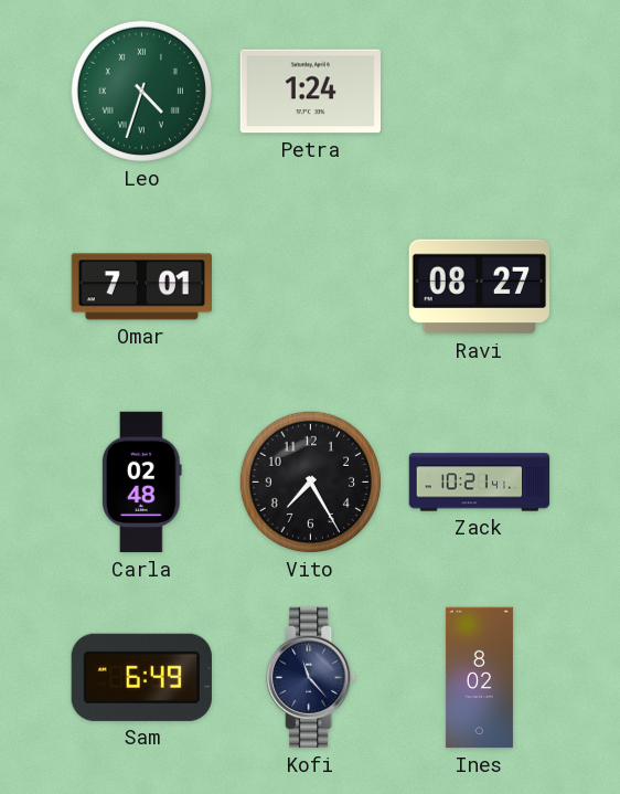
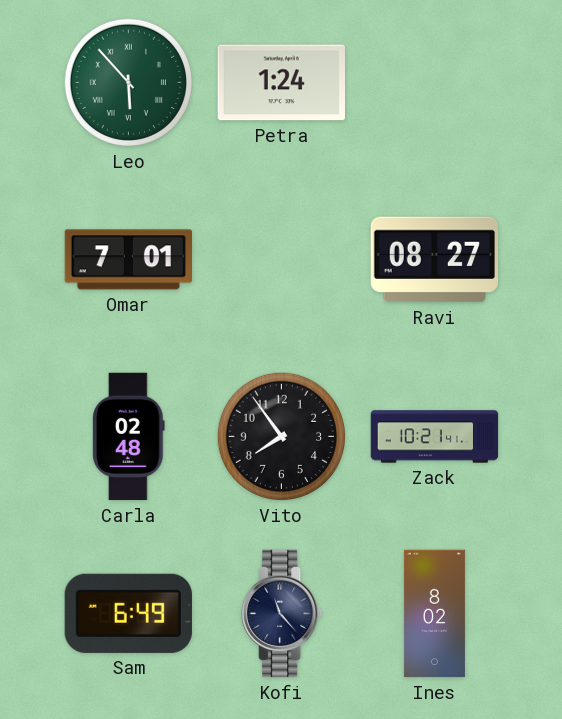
Leo: 4:33 -> 5:53
Vito: 7:25 -> 7:54
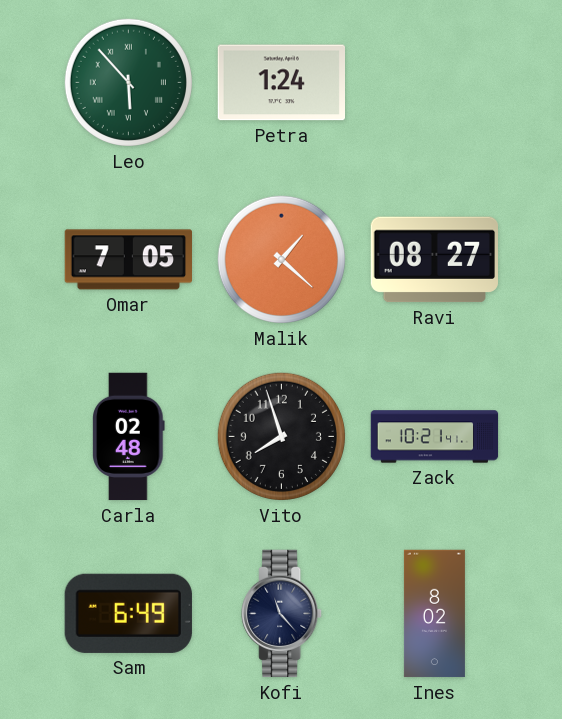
Omar: 7:01 -> 7:05
Malik: none -> 1:22
Vito: 7:54 -> 7:57
